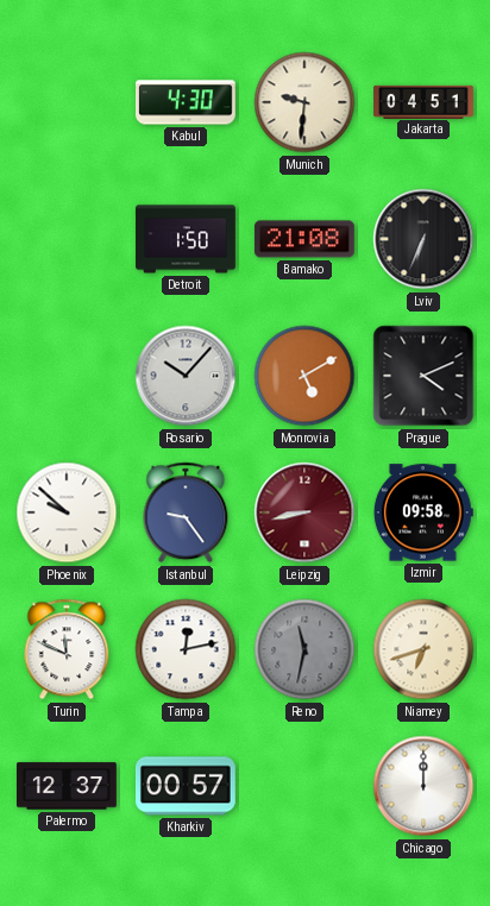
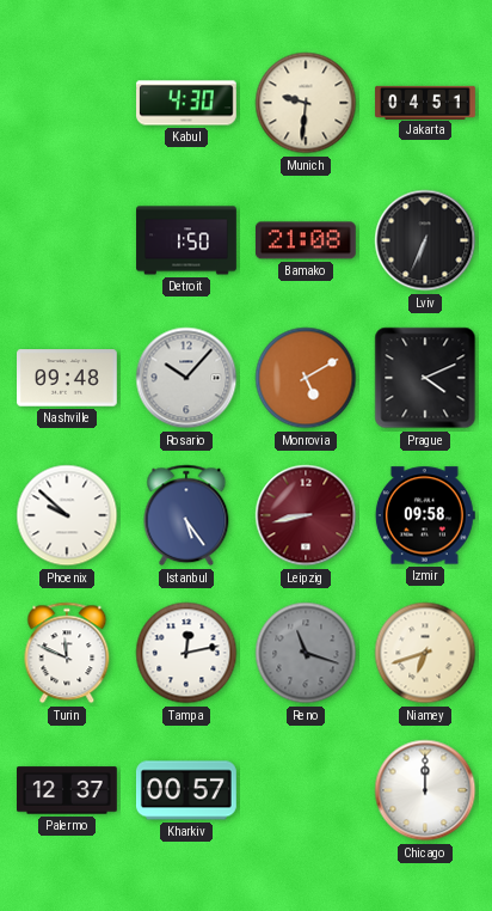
Nashville: none -> 09:48
Istanbul: 9:24 -> 5:24
Reno: 11:32 -> 11:18
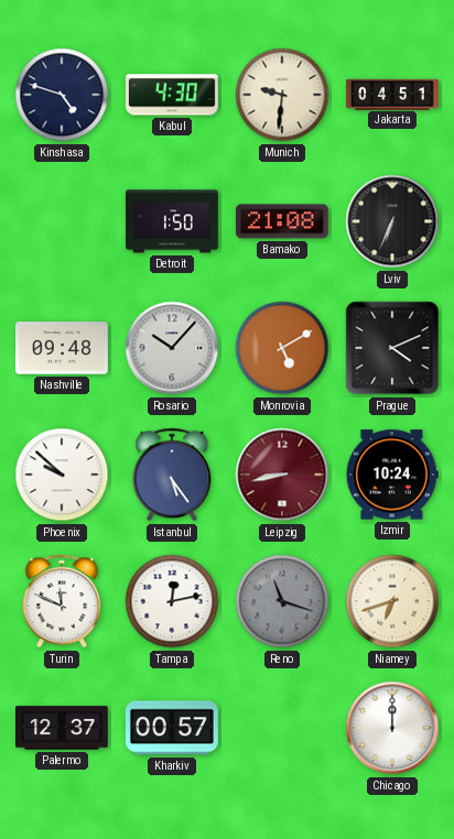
Kinshasa: none -> 4:48
Izmir: 09:58 -> 10:24
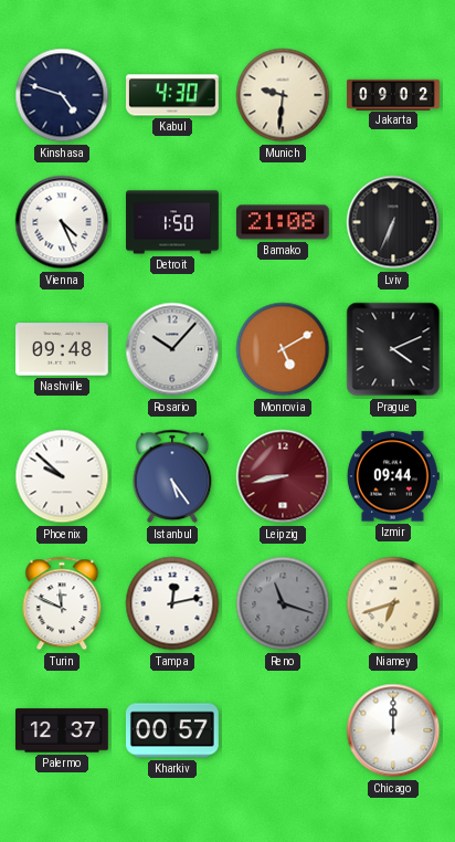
Jakarta: 04:51 -> 09:02
Vienna: none -> 4:26
Izmir: 10:24 -> 09:44
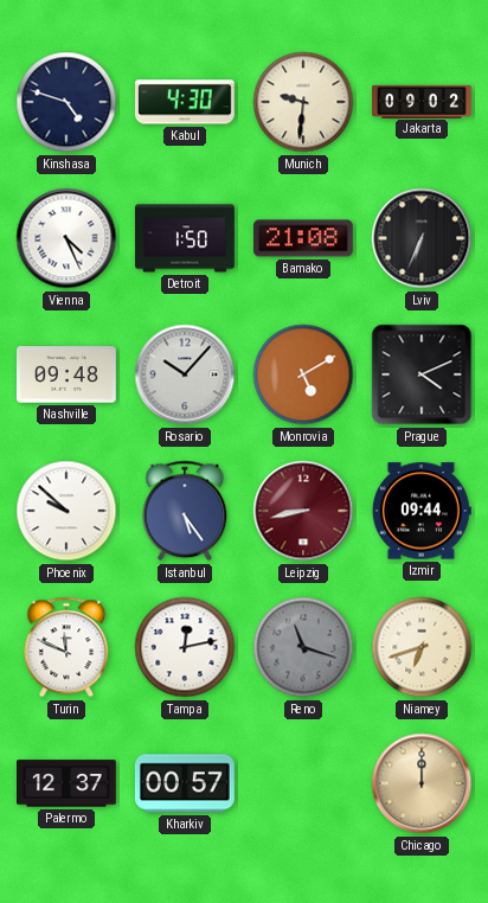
Chicago dial: white -> champagne
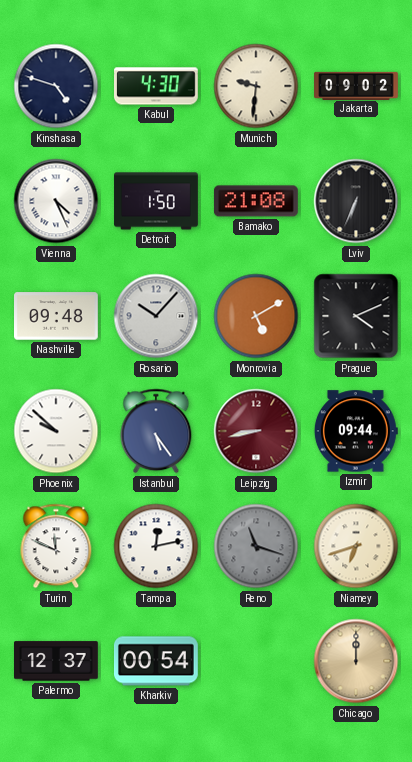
Kharkiv: 00:57 -> 00:54
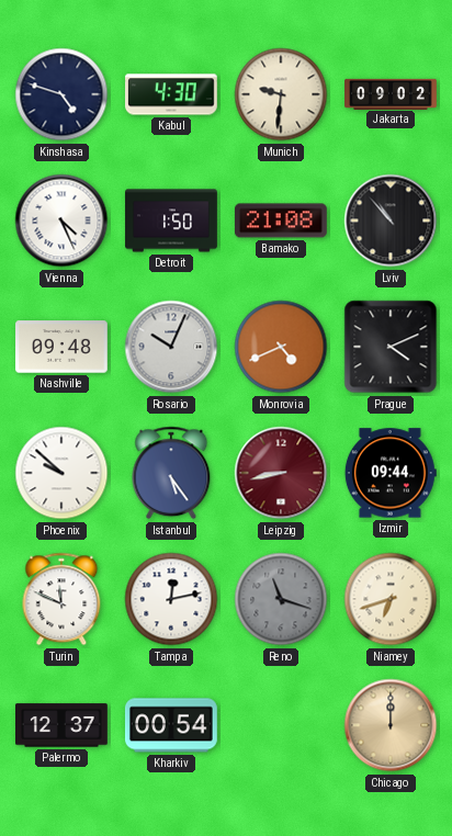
Lviv: 6:34 -> 10:53
Rosario: 10:07 -> 10:04
Monrovia: 5:10 -> 4:41
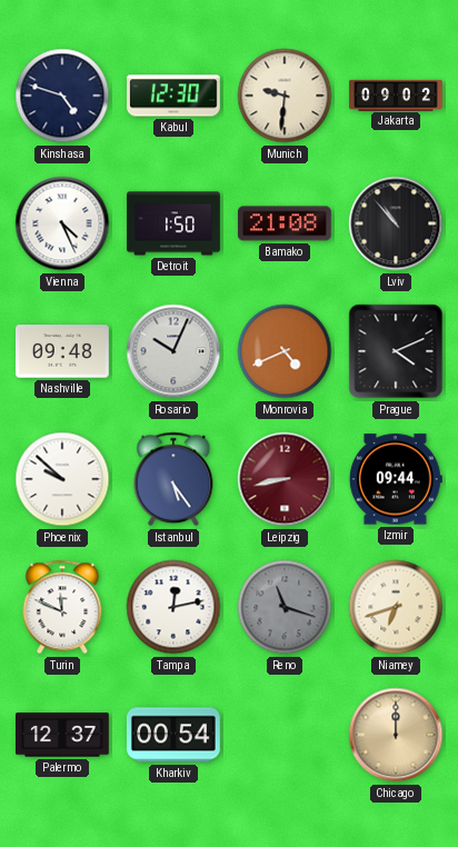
Kabul: 4:30 -> 12:30
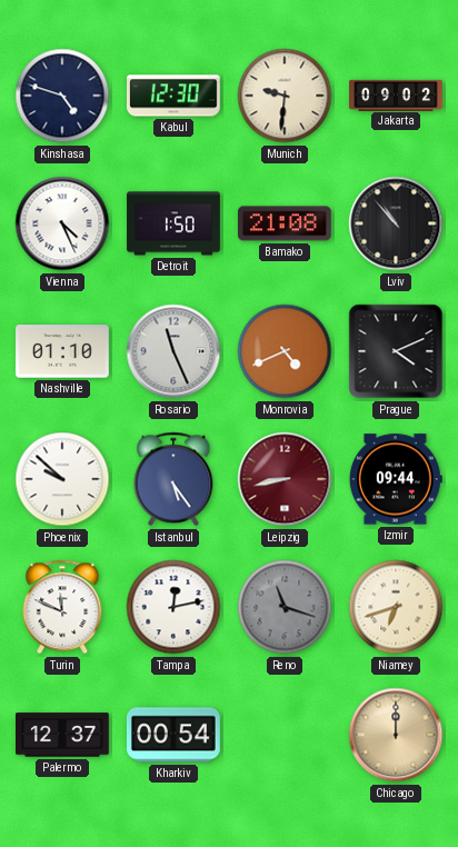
Nashville: 09:48 -> 01:10
Rosario: 10:04 -> 11:26
